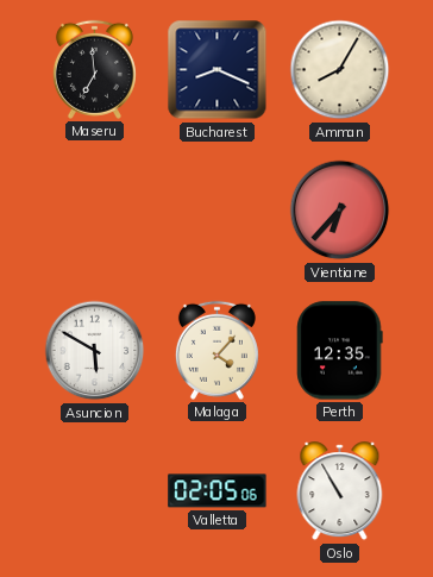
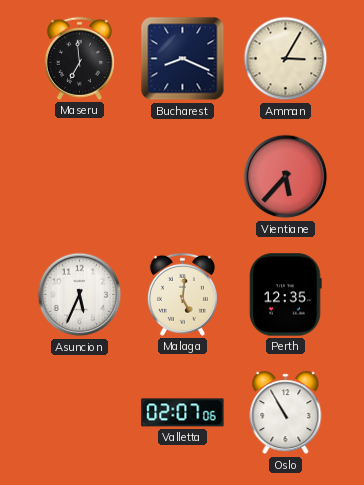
Amman: 8:05 -> 3:05
Vientiane: 6:37 -> 5:37
Asuncion: 5:50 -> 5:34
Malaga: 4:07 -> 5:01
Valletta: 02:05 -> 02:07
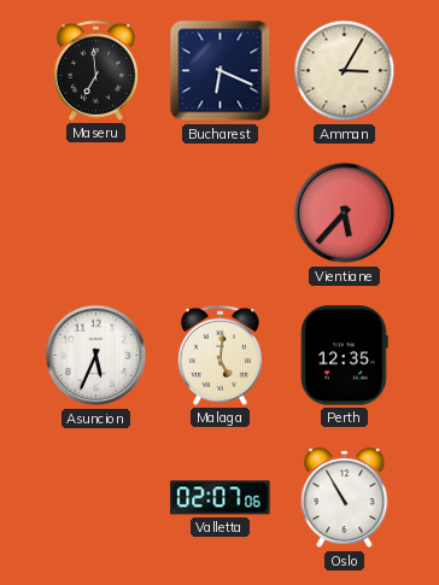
Bucharest: 8:19 -> 6:19
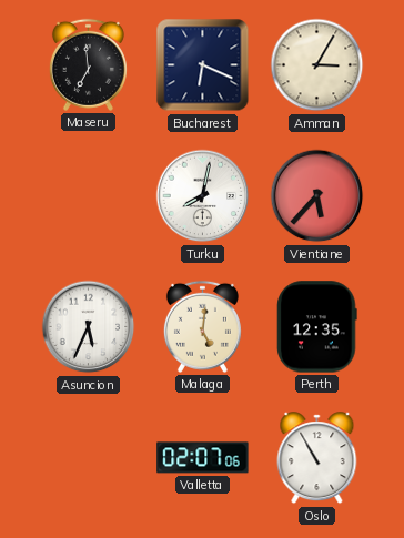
Turku: none -> 8:02
